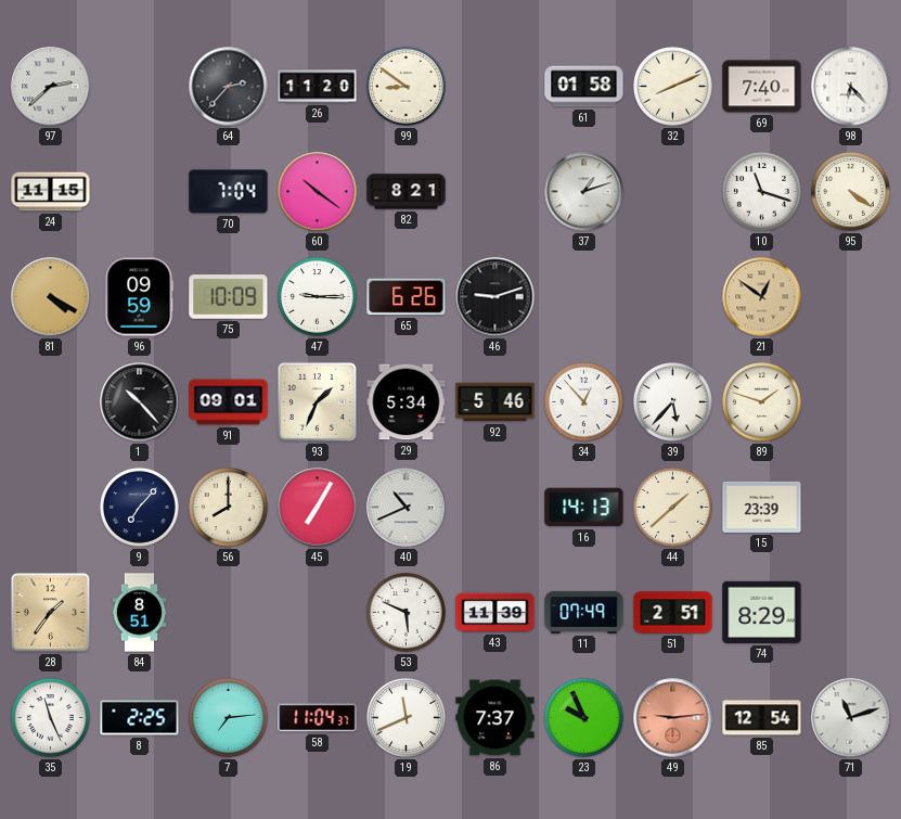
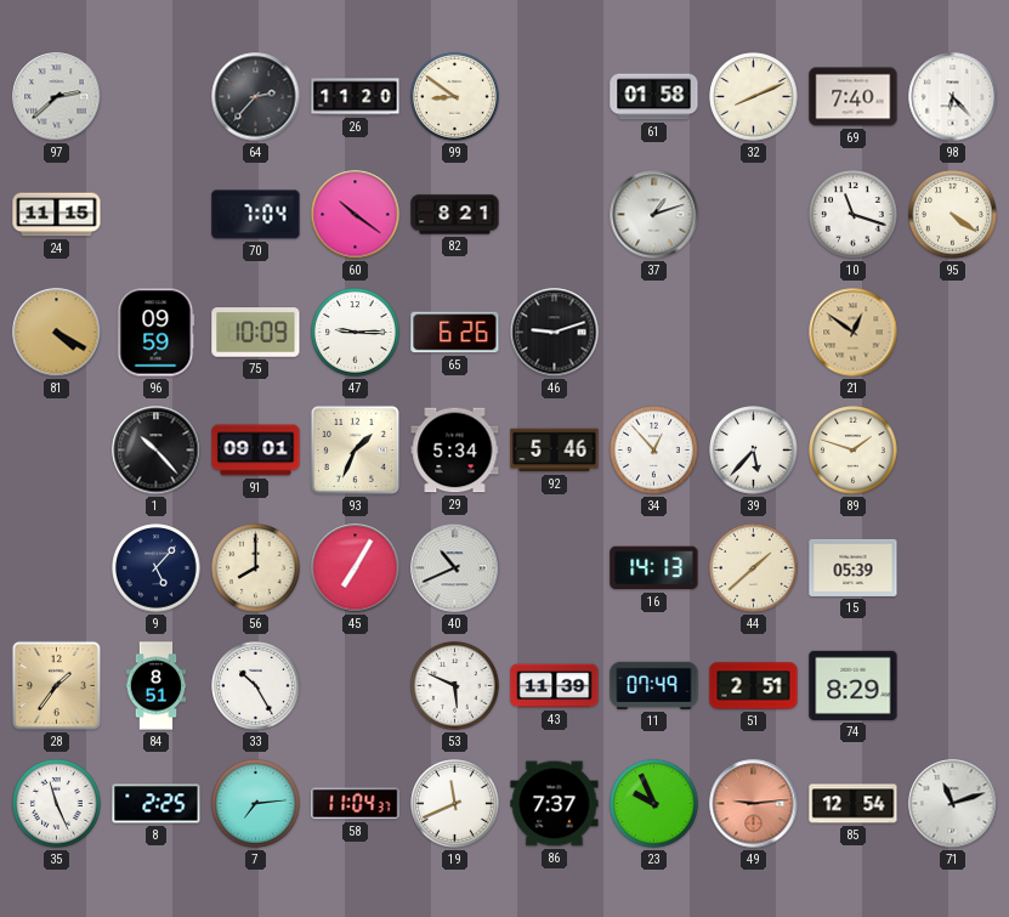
9: 7:07 -> 5:07
15: 23:39 -> 05:39
33: none -> 10:25
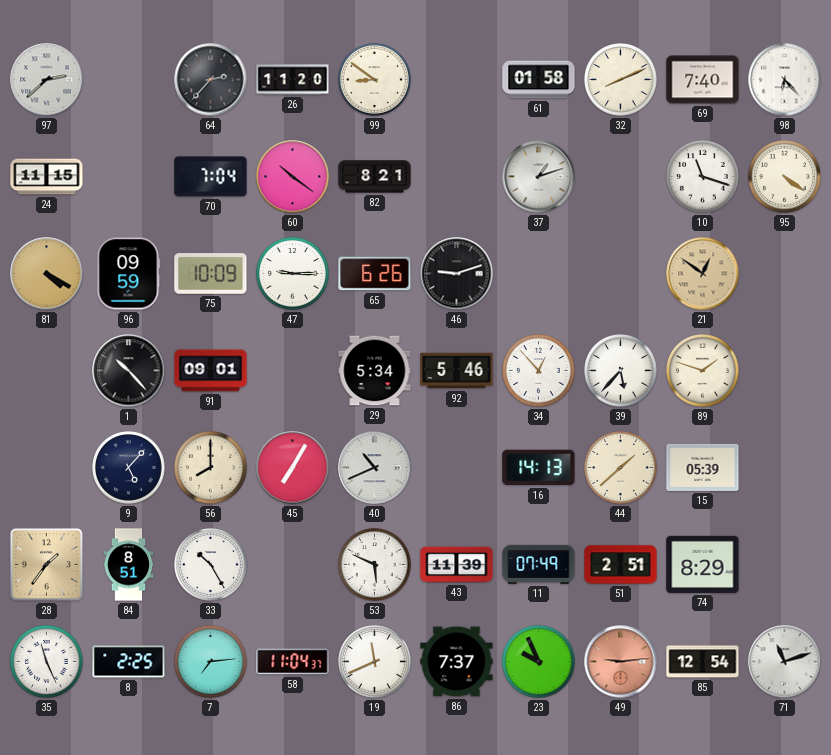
93: 1:34 -> none
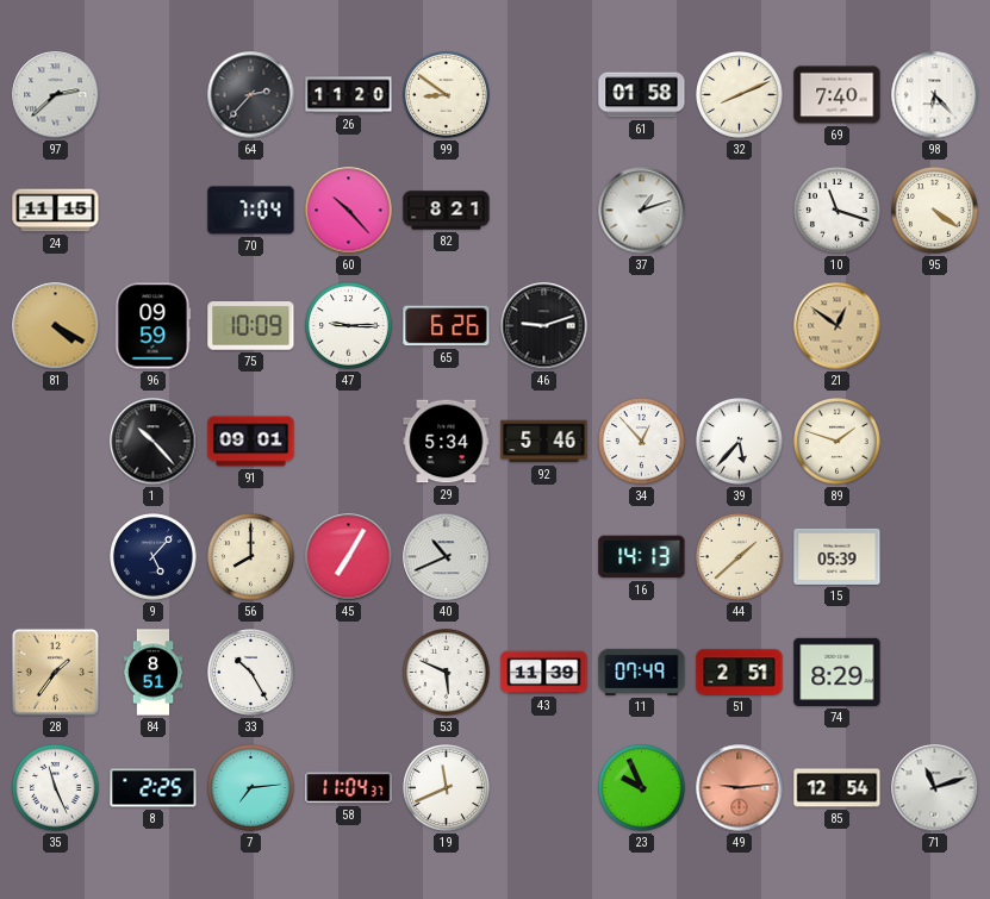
60: 10:21 -> 10:23
86: 7:37 -> none
